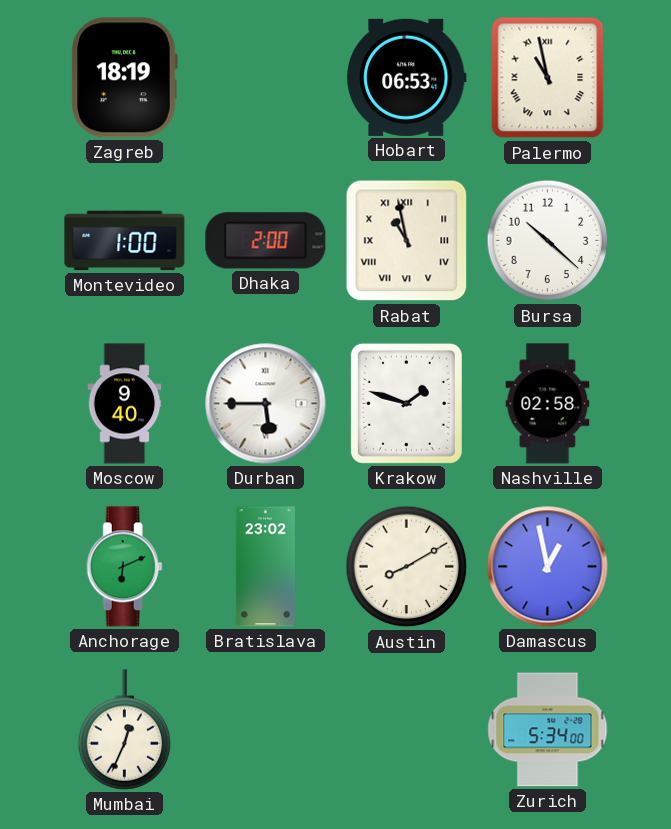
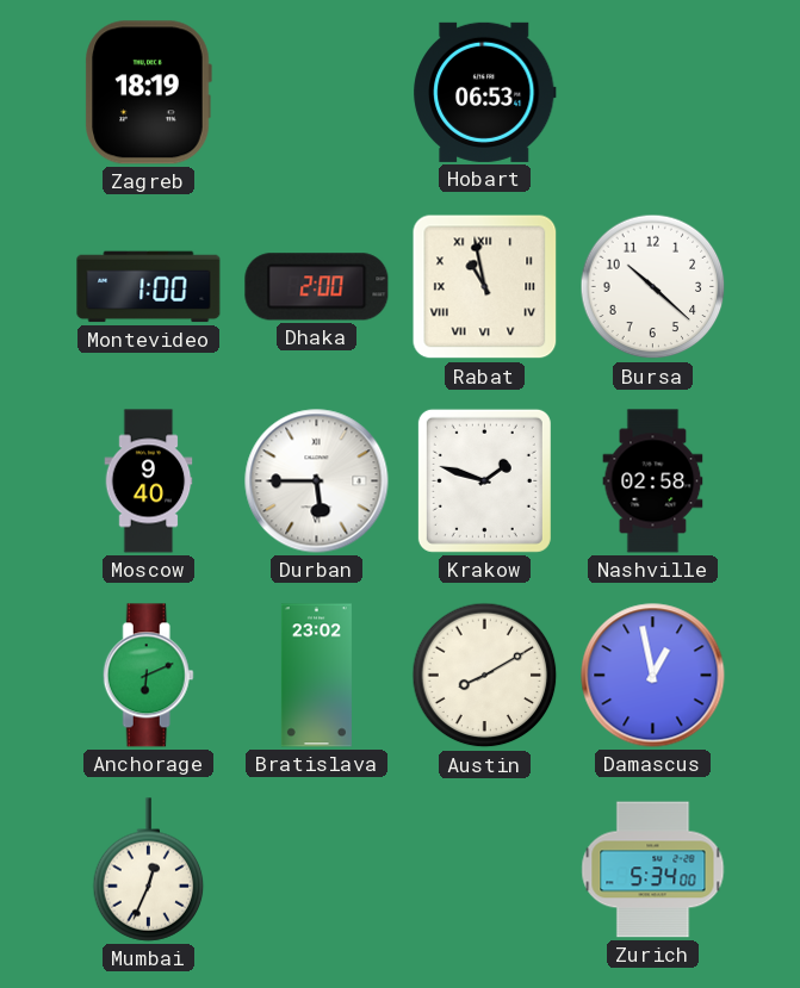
Palermo: 10:58 -> none
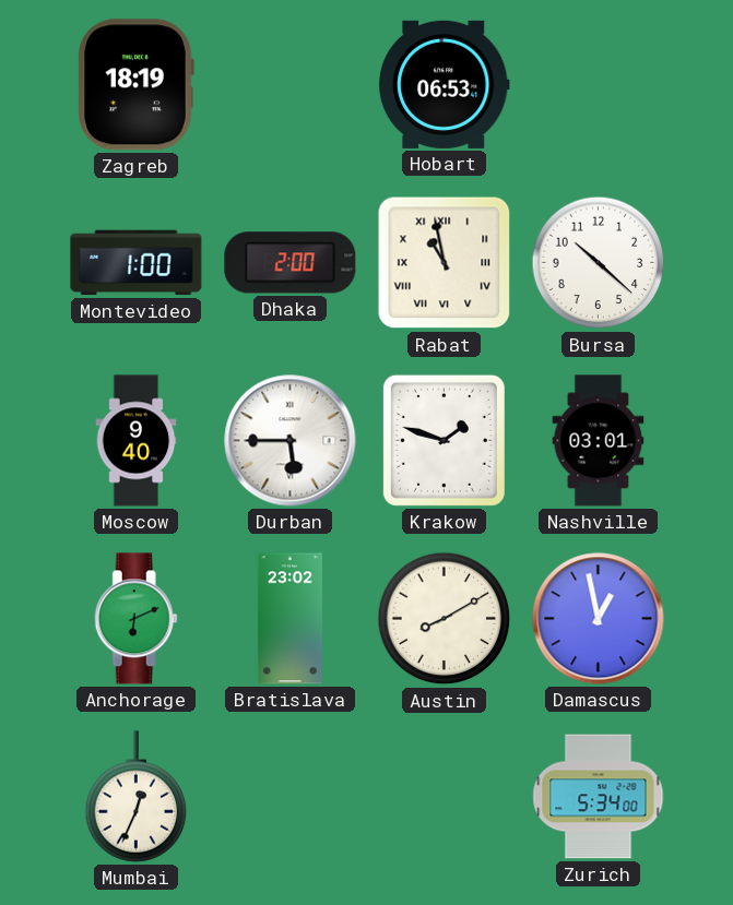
Nashville: 02:58 -> 03:01
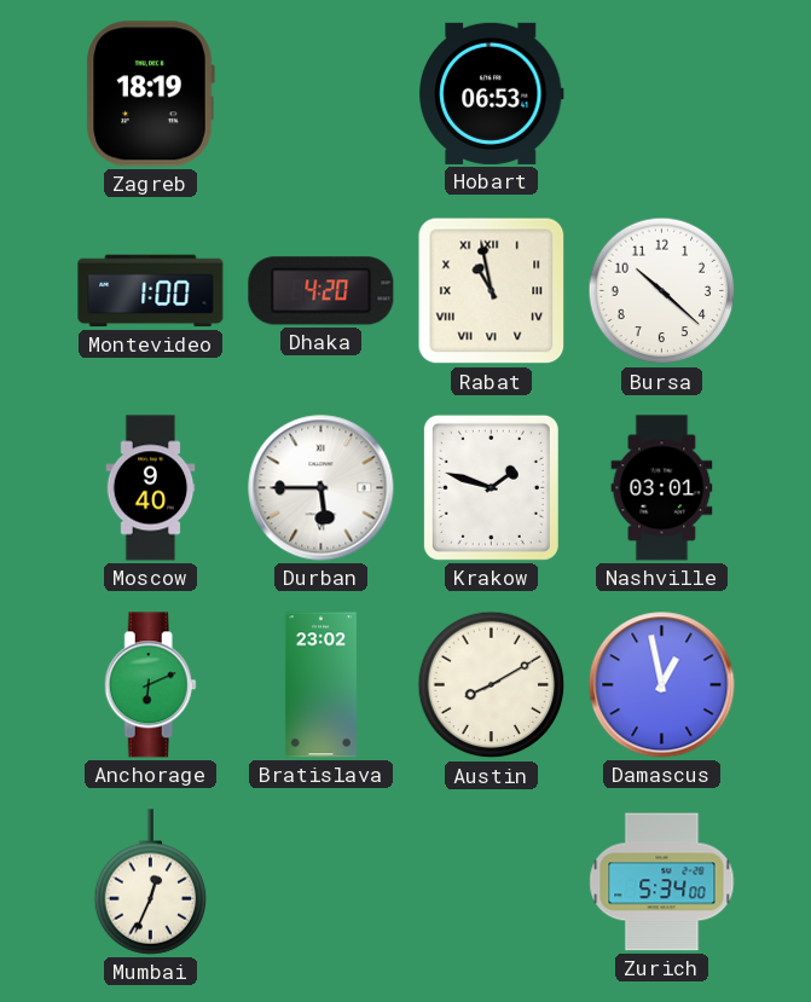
Dhaka: 2:00 -> 4:20
